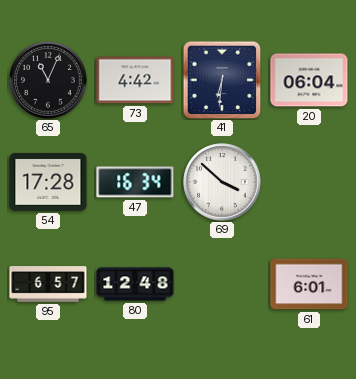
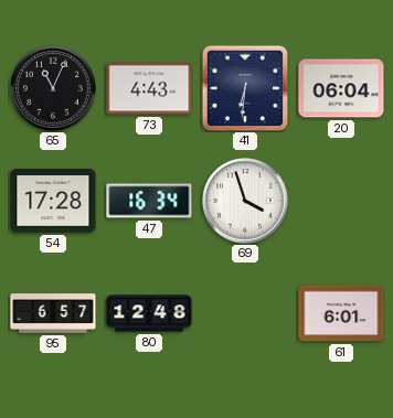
73: 4:42 -> 4:43
69: 3:52 -> 3:57
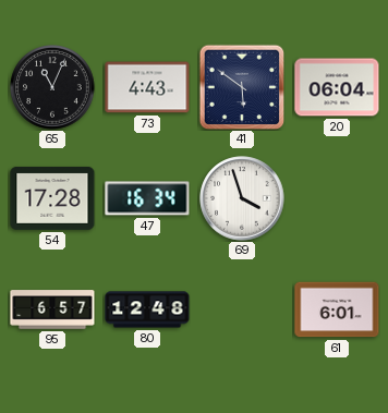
41: 6:31 -> 5:51
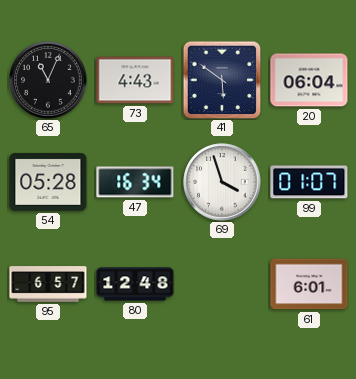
54: 17:28 -> 05:28
99: none -> 01:07
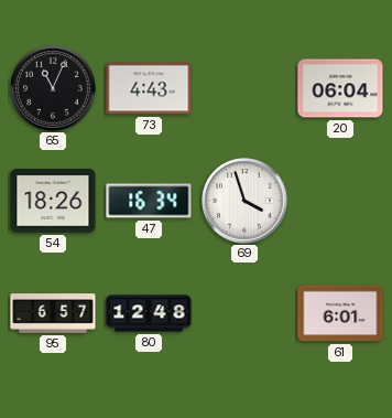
41: 5:51 -> none
54: 05:28 -> 18:26
99: 01:07 -> none
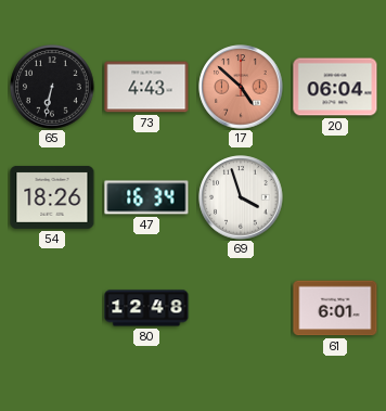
65: 11:04 -> 6:32
17: none -> 4:52
95: 6:57 -> none
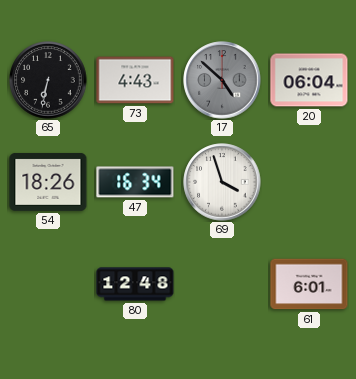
17 dial: salmon -> grey
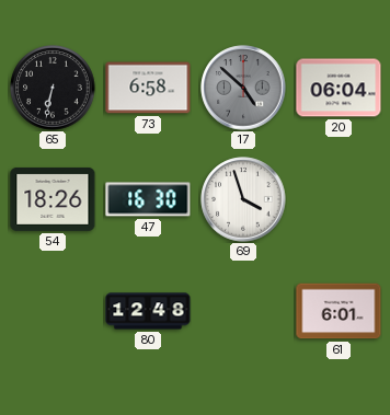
73: 4:43 -> 6:58
47: 16:34 -> 16:30
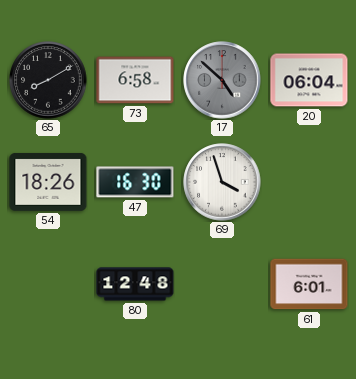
65: 6:32 -> 8:10
